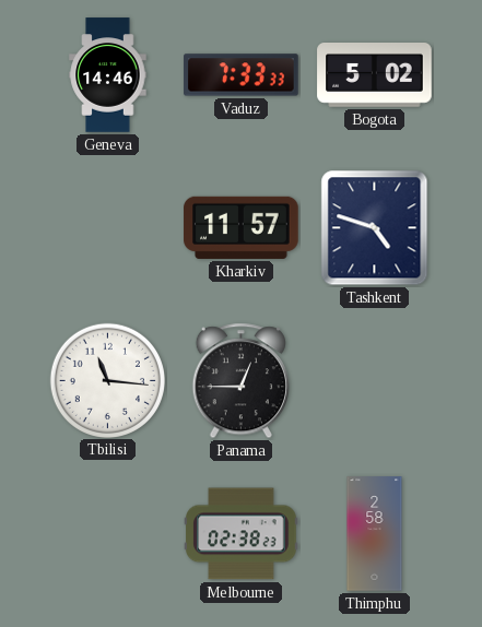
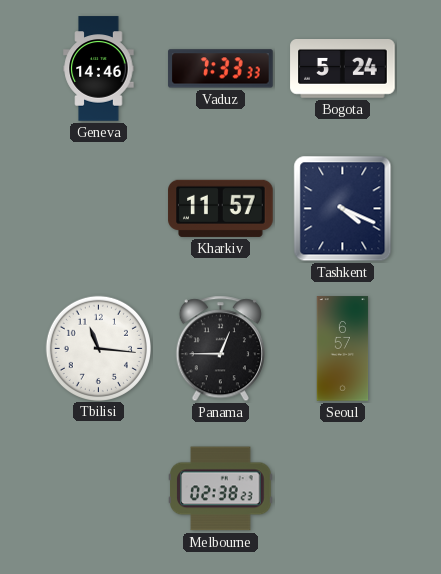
Bogota: 5:02 -> 5:24
Tashkent: 4:48 -> 4:19
Seoul: none -> 6:57
Thimphu: 2:58 -> none
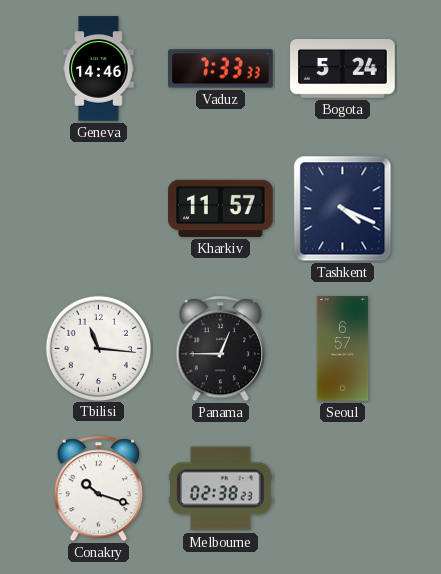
Conakry: none -> 10:18
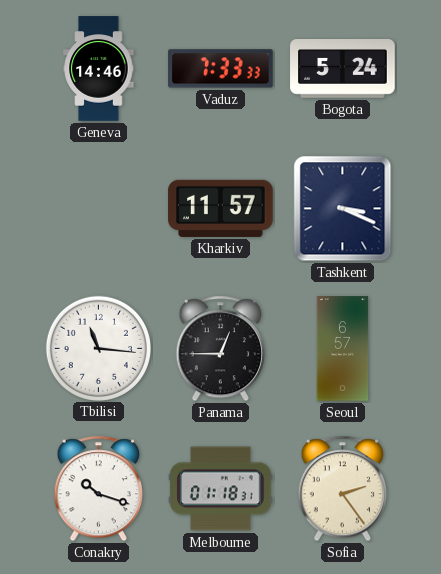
Tashkent: 4:19 -> 3:19
Melbourne: 02:38 -> 01:18
Sofia: none -> 2:24
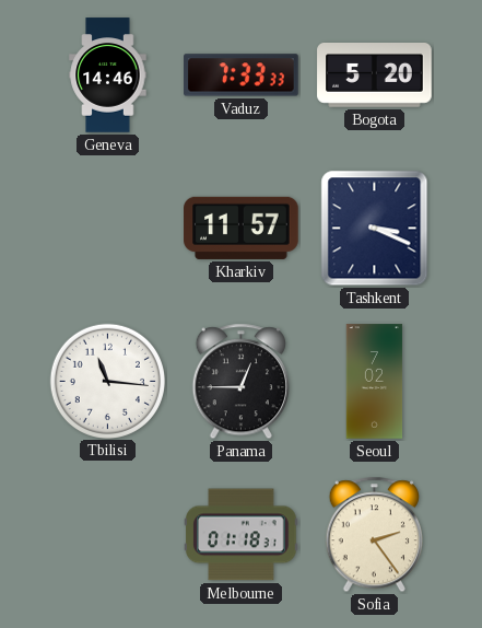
Bogota: 5:24 -> 5:20
Seoul: 6:57 -> 7:02
Conakry: 10:18 -> none
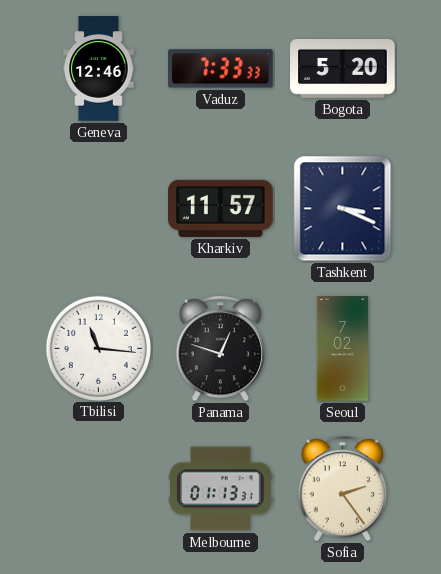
Geneva: 14:46 -> 12:46
Panama: 12:45 -> 12:48
Melbourne: 01:18 -> 01:13
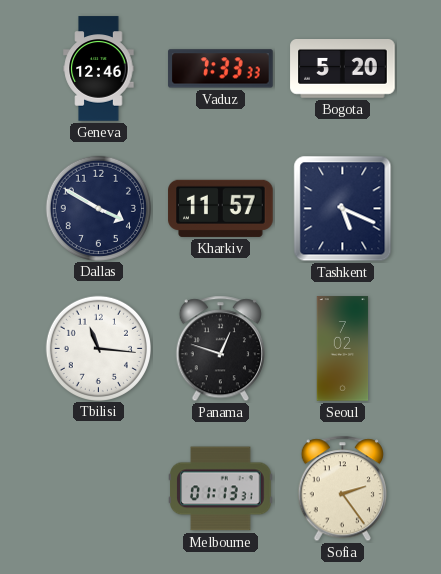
Dallas: none -> 3:50
Tashkent: 3:19 -> 5:19
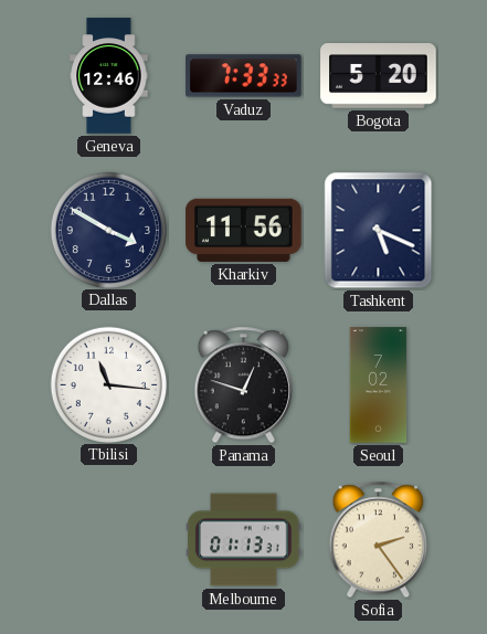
Kharkiv: 11:57 -> 11:56
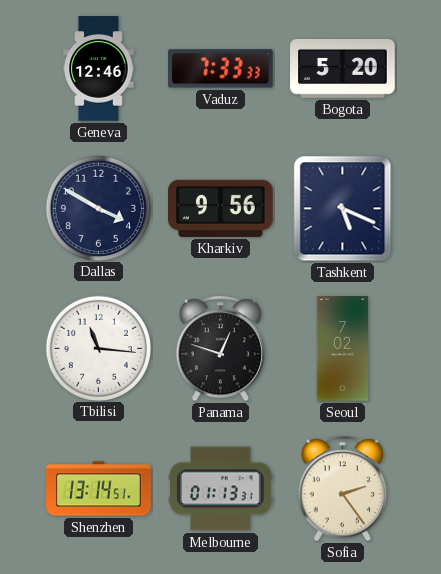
Kharkiv: 11:56 -> 9:56
Shenzhen: none -> 13:14
